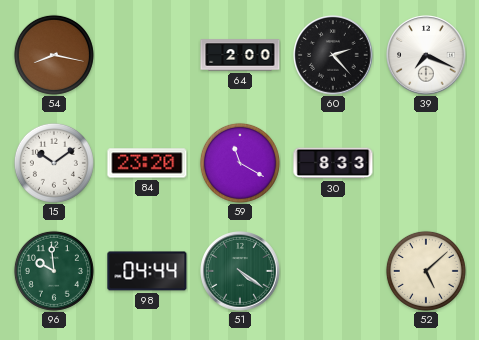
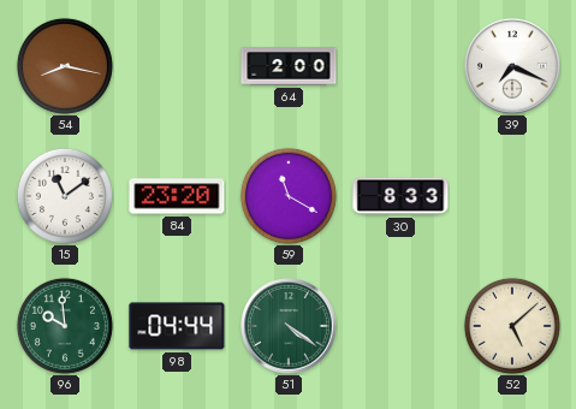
60: 2:23 -> none
15: 10:09 -> 11:09
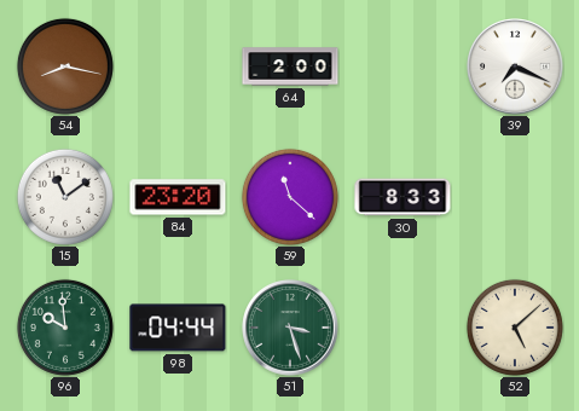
59: 11:20 -> 11:22
51: 4:21 -> 3:27
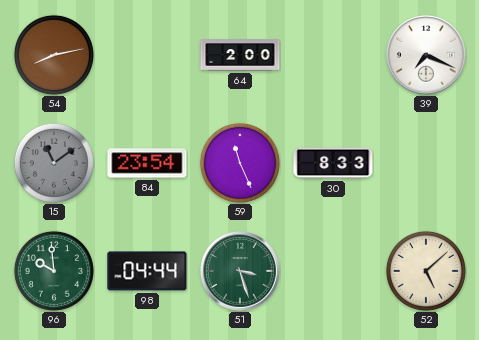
54: 8:17 -> 8:13
15 dial: white -> grey
84: 23:20 -> 23:54
59: 11:22 -> 11:26
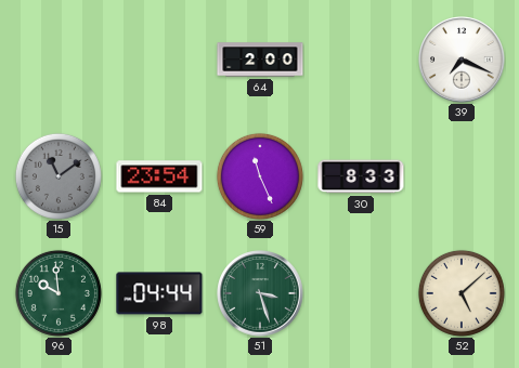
54: 8:13 -> none
